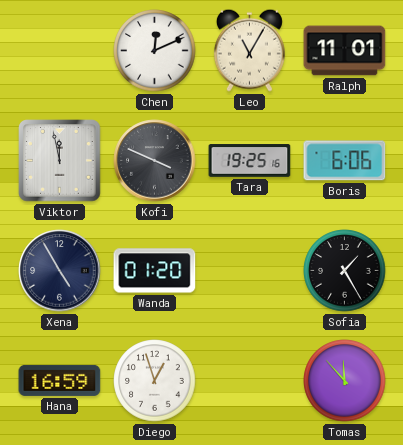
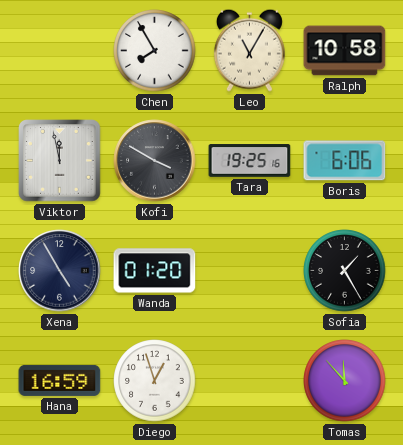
Chen: 12:11 -> 7:55
Ralph: 11:01 -> 10:58
Kofi: 3:49 -> 3:50
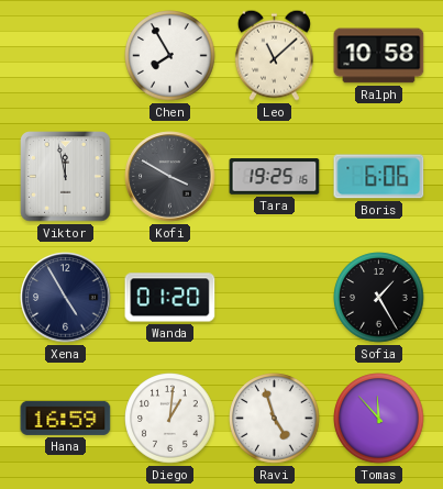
Leo: 11:05 -> 11:08
Diego: 12:57 -> 1:01
Ravi: none -> 4:57
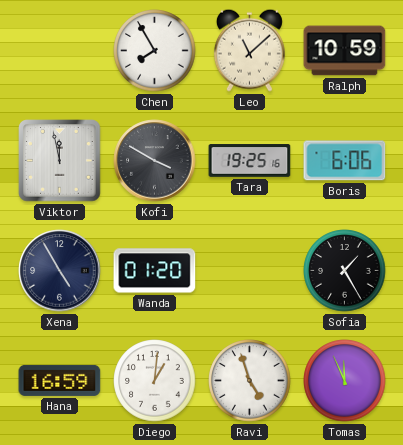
Ralph: 10:58 -> 10:59
Tomas: 11:53 -> 11:56
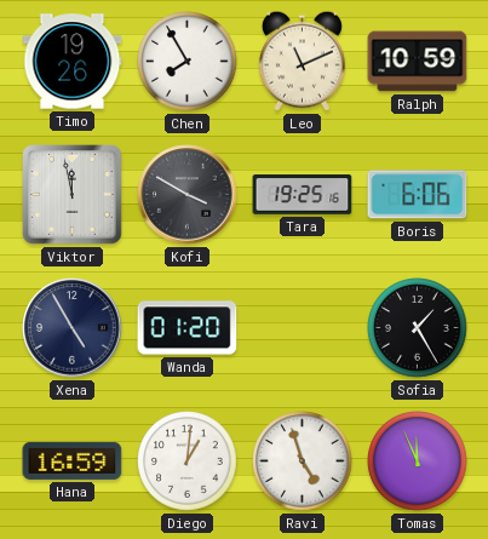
Timo: none -> 19:26
Leo: 11:08 -> 11:11
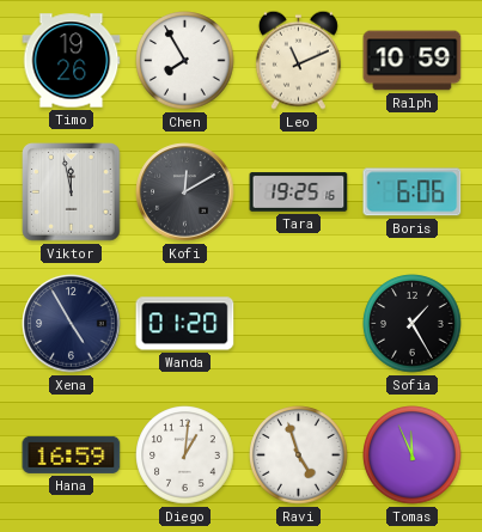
Kofi: 3:50 -> 12:10
